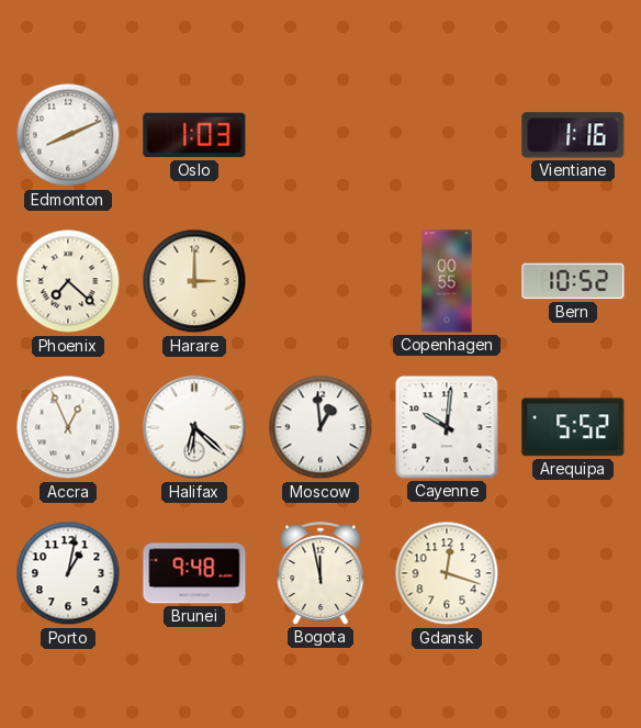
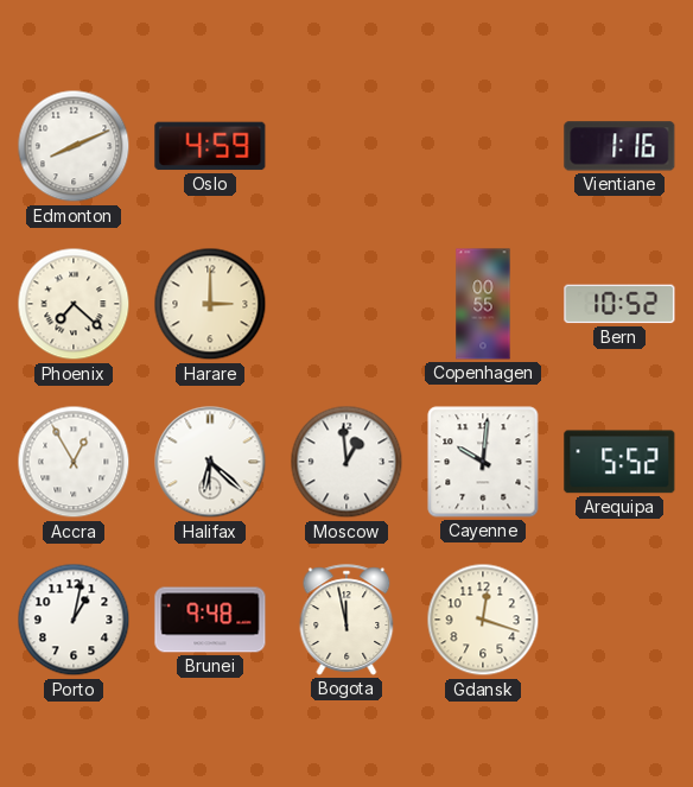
Oslo: 1:03 -> 4:59
Accra: 12:56 -> 12:55
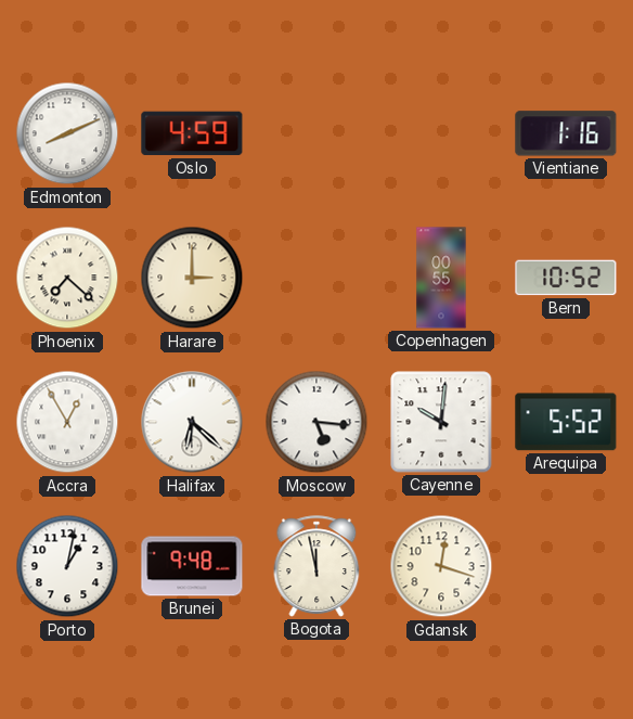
Moscow: 12:59 -> 5:16
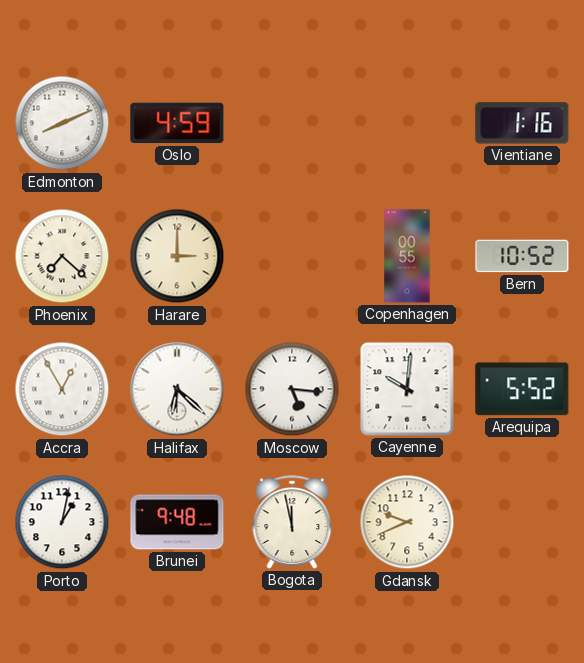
Gdansk: 12:18 -> 9:41
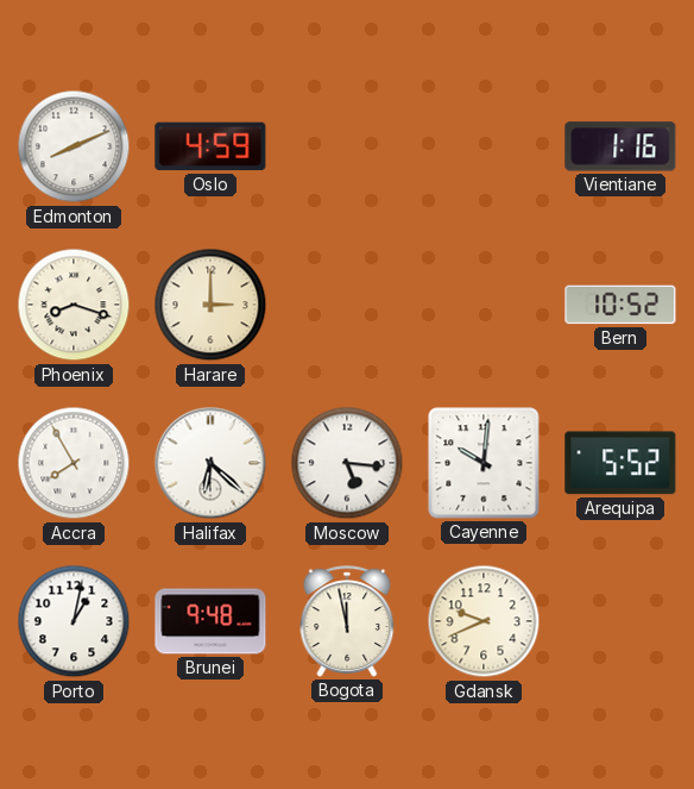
Phoenix: 7:22 -> 8:18
Copenhagen: 00:55 -> none
Accra: 12:55 -> 7:55
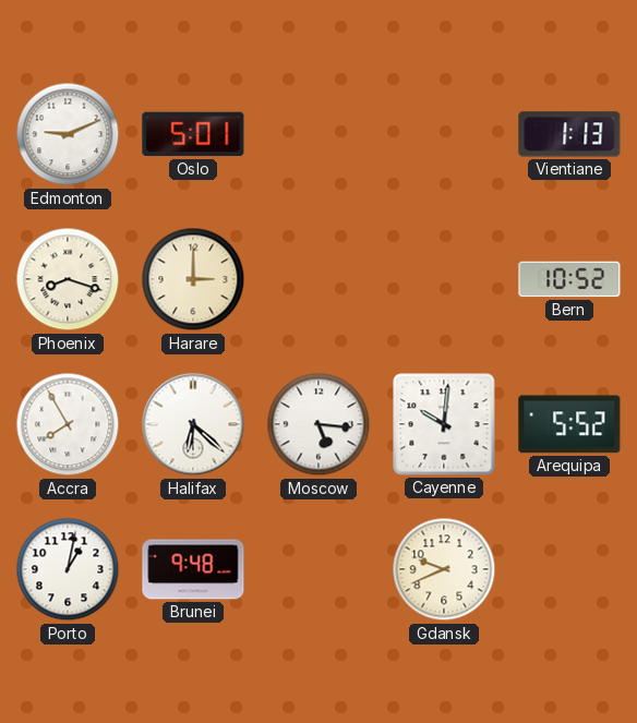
Edmonton: 8:11 -> 9:11
Oslo: 4:59 -> 5:01
Vientiane: 1:16 -> 1:13
Bogota: 11:58 -> none
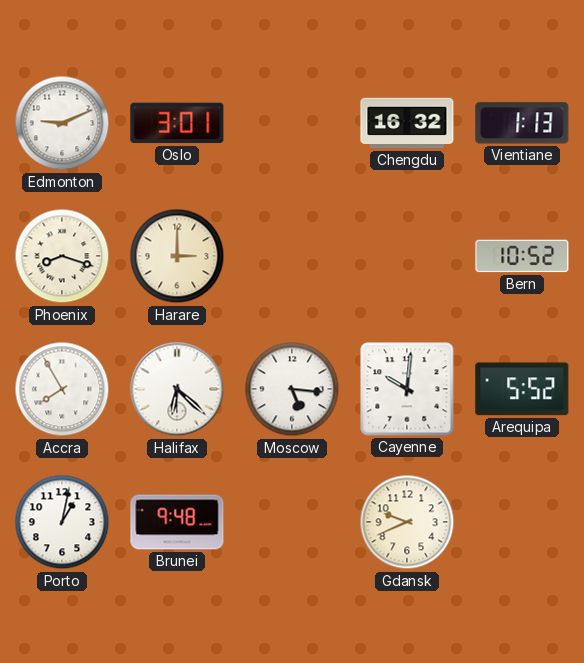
Oslo: 5:01 -> 3:01
Chengdu: none -> 16:32
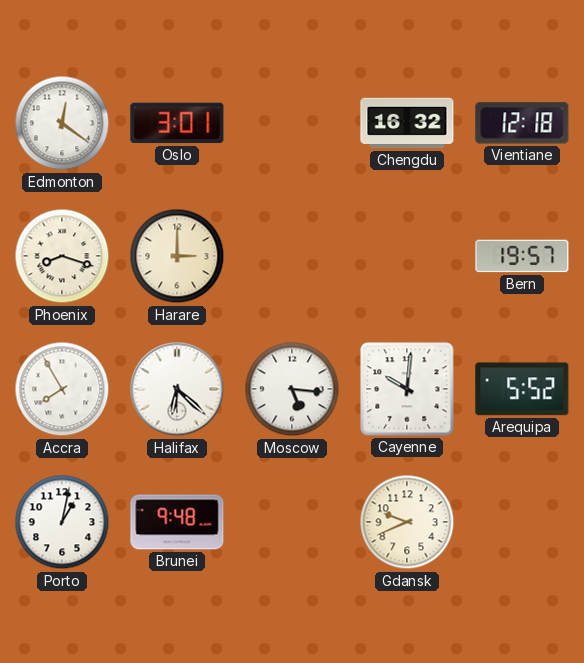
Edmonton: 9:11 -> 12:21
Vientiane: 1:13 -> 12:18
Bern: 10:52 -> 19:57
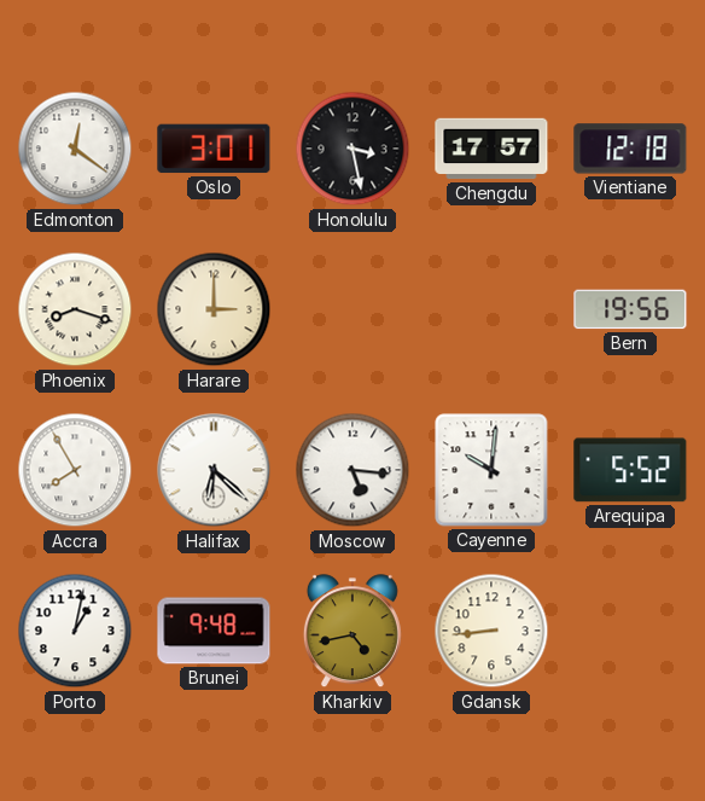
Honolulu: none -> 3:28
Chengdu: 16:32 -> 17:57
Bern: 19:57 -> 19:56
Kharkiv: none -> 4:43
Gdansk: 9:41 -> 8:44
